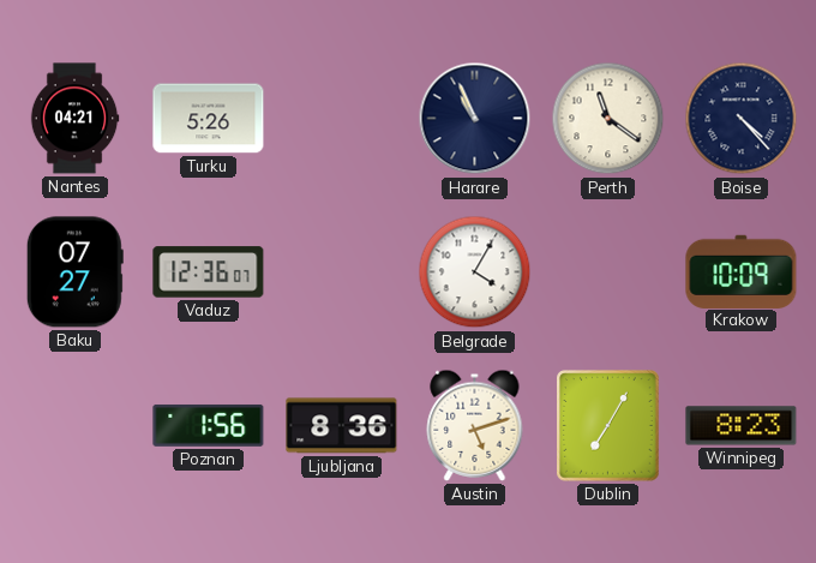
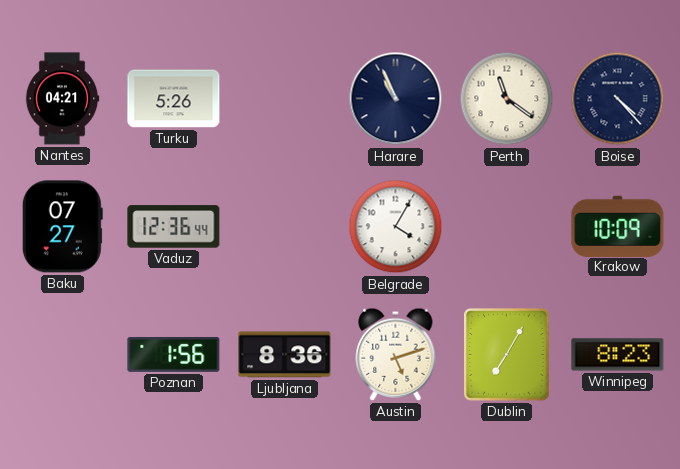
Vaduz: 12:36:07 -> 12:36:44
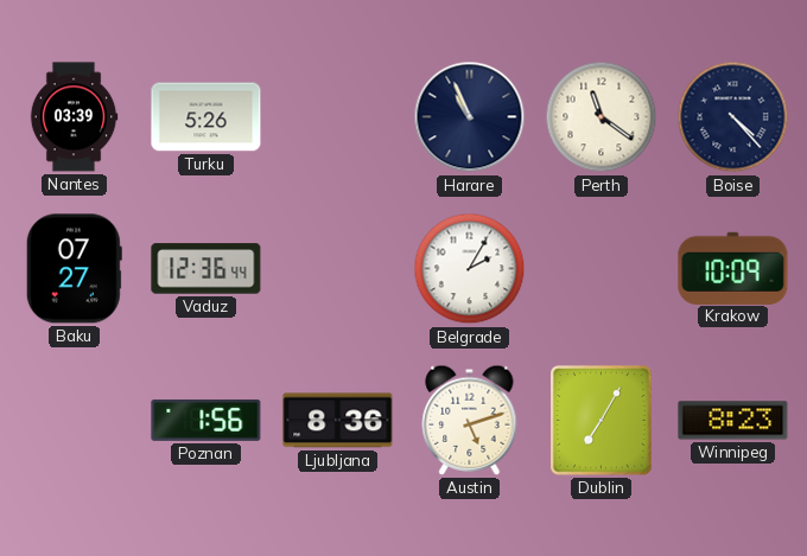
Nantes: 04:21 -> 03:39
Belgrade: 4:05 -> 2:05
